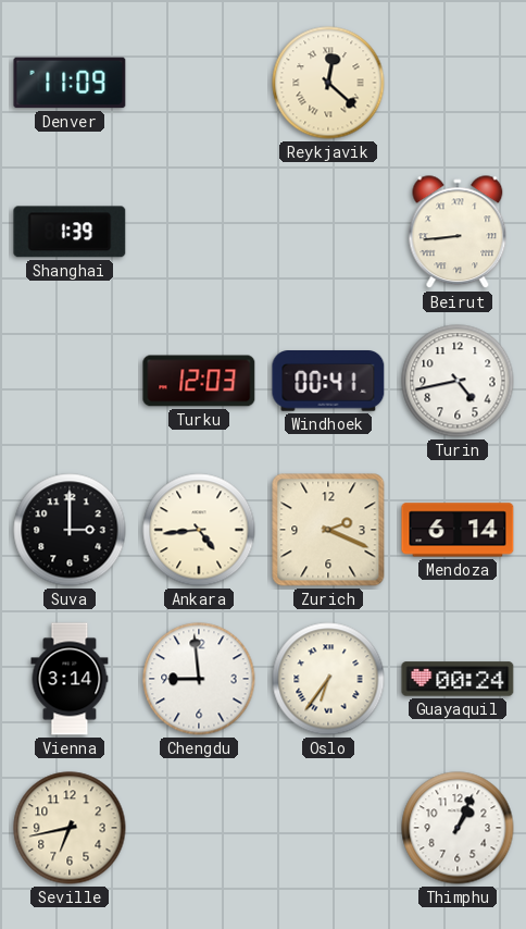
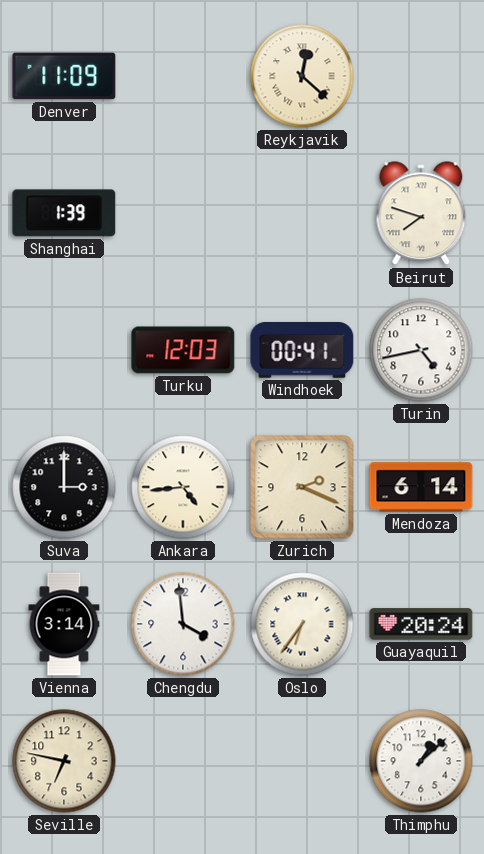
Beirut: 8:44 -> 7:48
Chengdu: 8:59 -> 3:59
Guayaquil: 00:24 -> 20:24
Seville: 6:43 -> 6:47
Thimphu: 1:04 -> 1:08
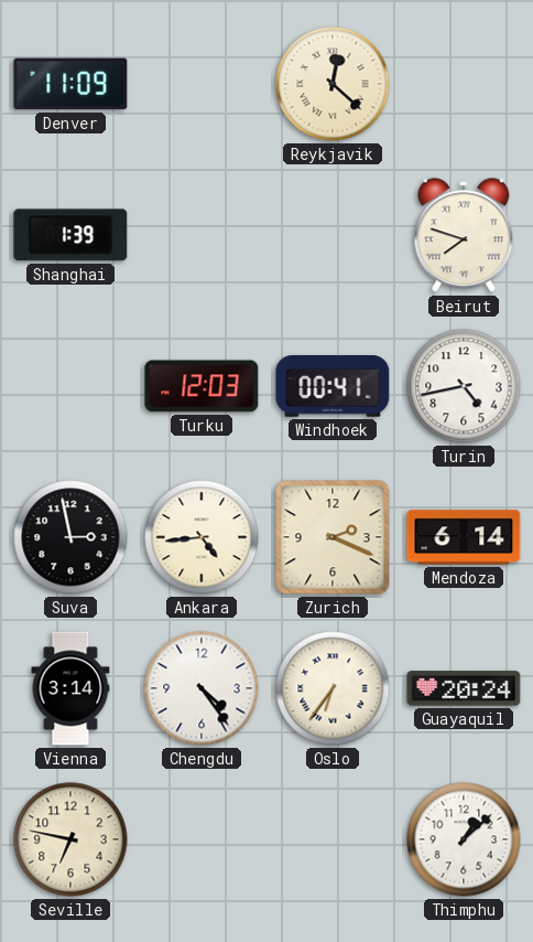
Suva: 3:00 -> 2:58
Chengdu: 3:59 -> 4:24
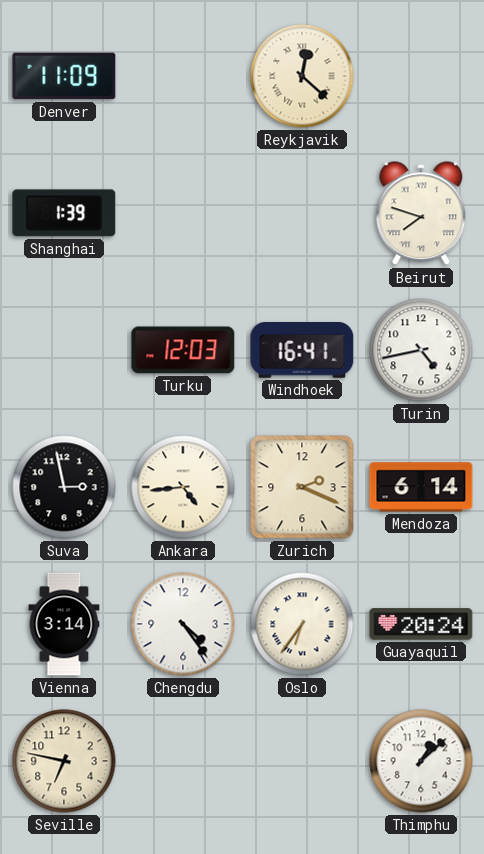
Windhoek: 00:41 -> 16:41
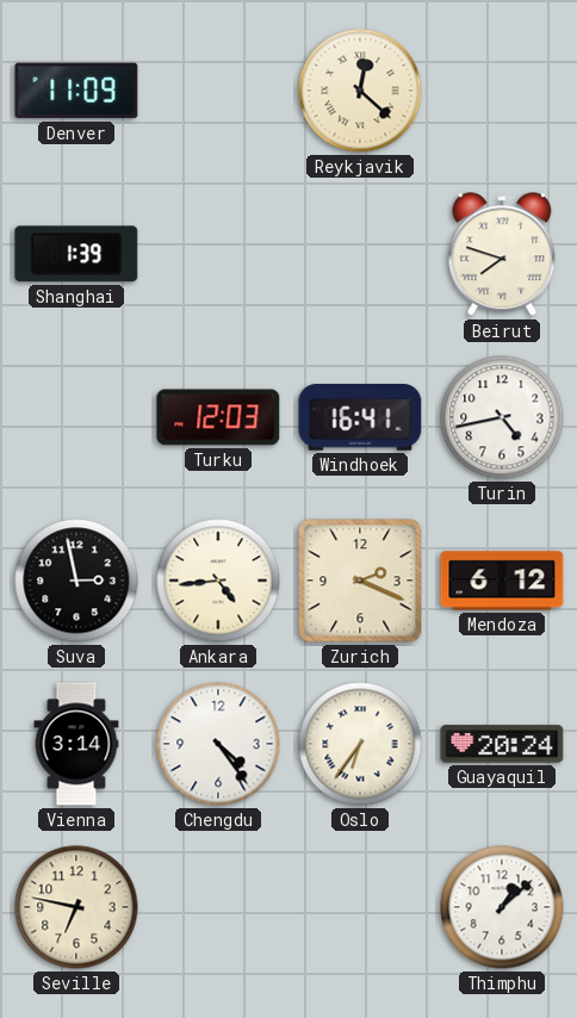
Mendoza: 6:14 -> 6:12
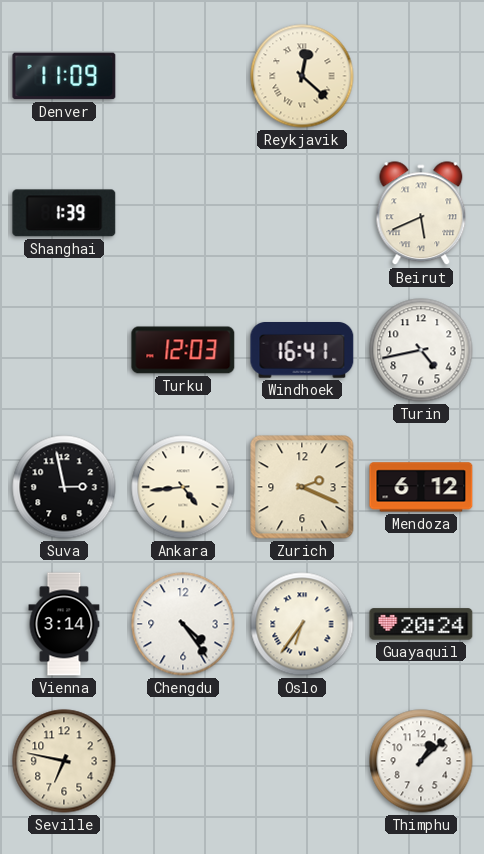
Beirut: 7:48 -> 5:41
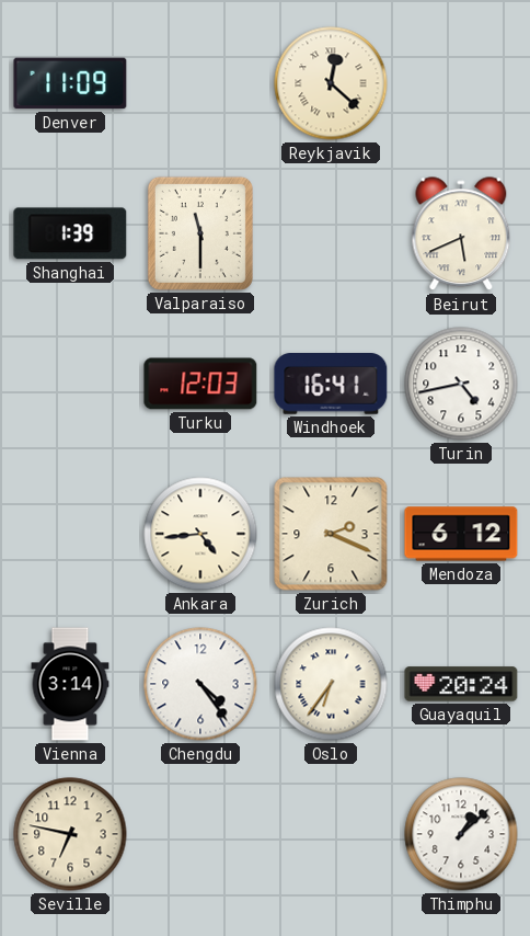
Valparaiso: none -> 11:30
Suva: 2:58 -> none
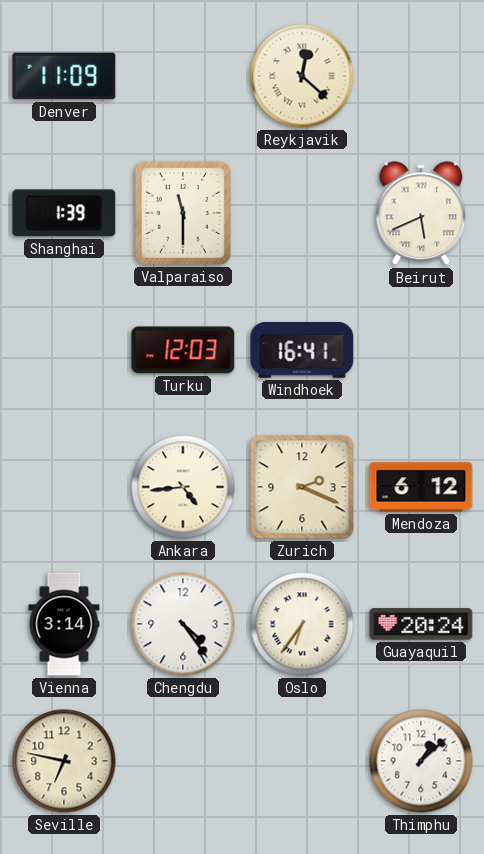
Turin: 4:43 -> none
